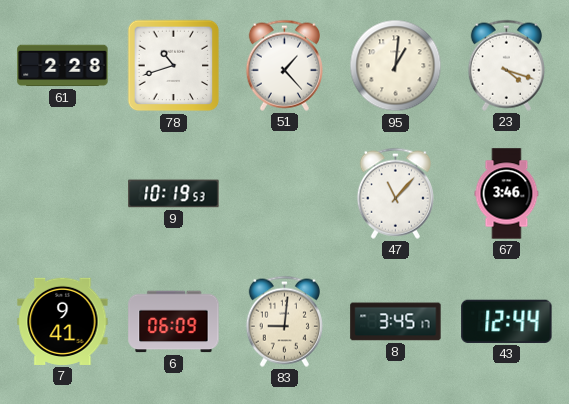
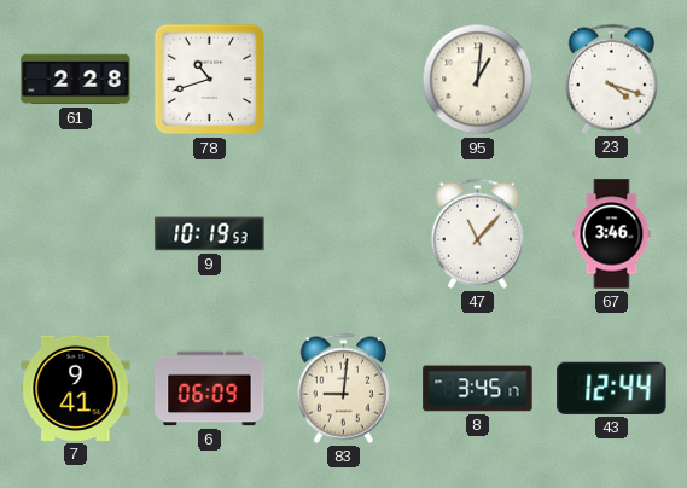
51: 1:23 -> none
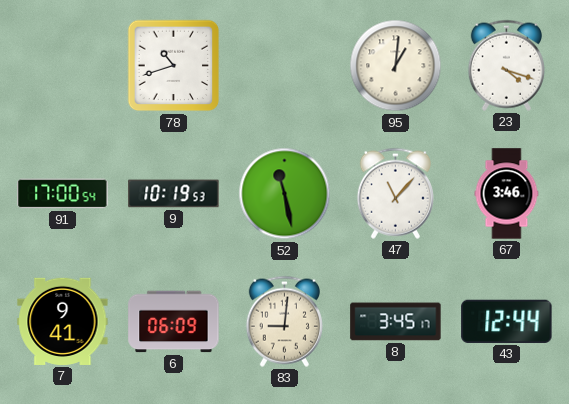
61: 2:28 -> none
91: none -> 17:00
52: none -> 11:28
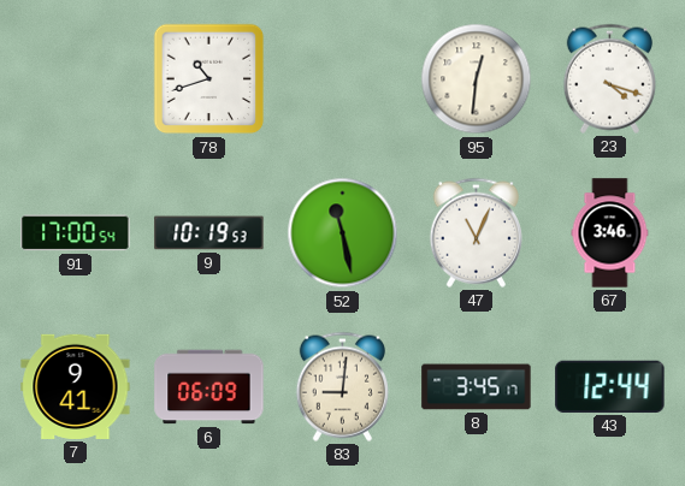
95: 1:01 -> 12:31
47: 11:07 -> 11:04
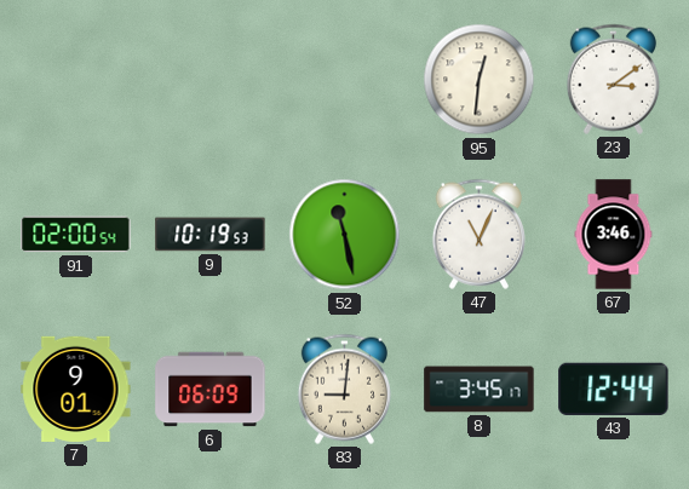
78: 10:42 -> none
23: 4:18 -> 3:09
91: 17:00 -> 02:00
7: 9:41 -> 9:01
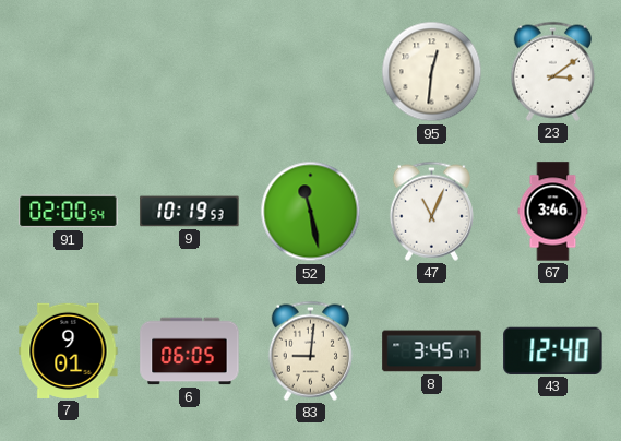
6: 06:09 -> 06:05
43: 12:44 -> 12:40
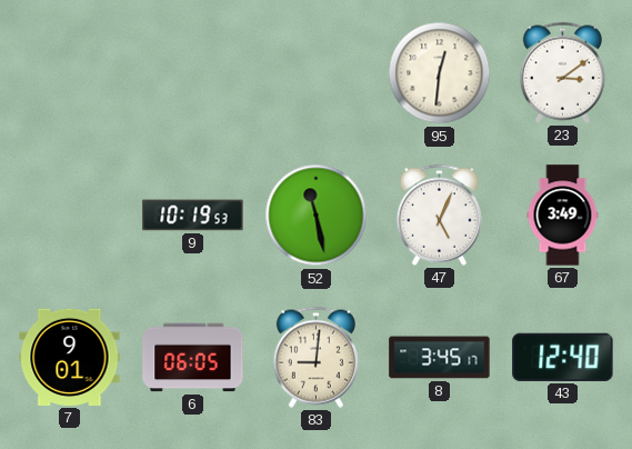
91: 02:00 -> none
47: 11:04 -> 5:04
67: 3:46 -> 3:49
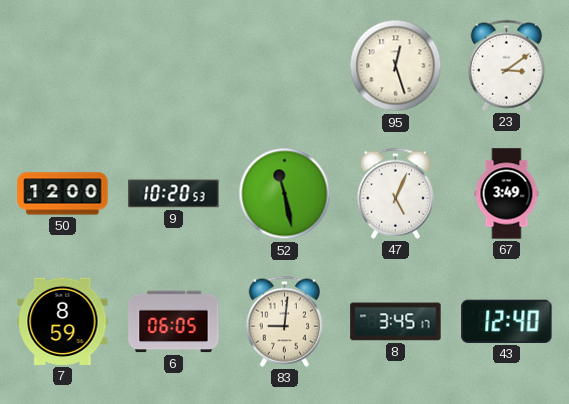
95: 12:31 -> 12:27
50: none -> 12:00
9: 10:19 -> 10:20
7: 9:01 -> 8:59
